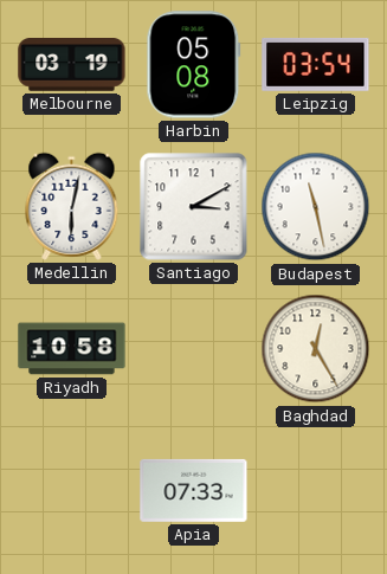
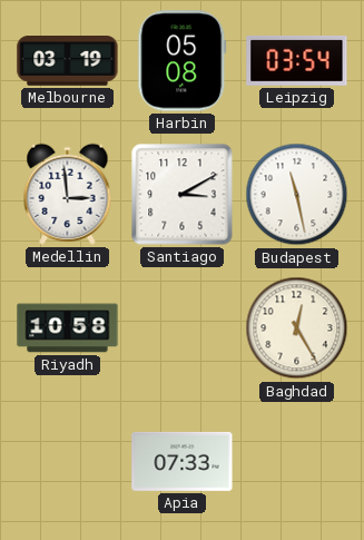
Medellin: 6:02 -> 2:59
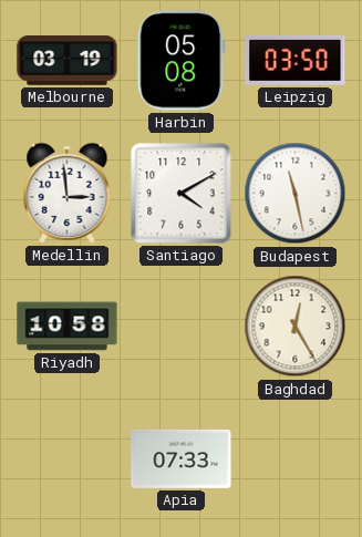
Leipzig: 03:54 -> 03:50
Santiago: 3:10 -> 4:10
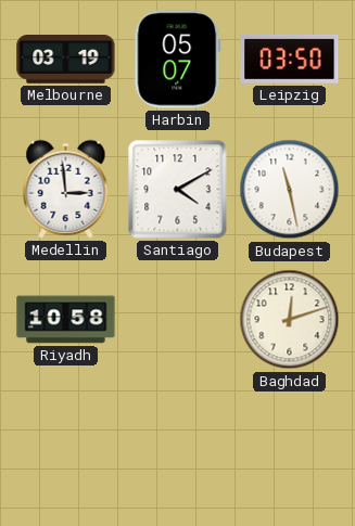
Harbin: 05:08 -> 05:07
Baghdad: 12:25 -> 12:12
Apia: 07:33 -> none
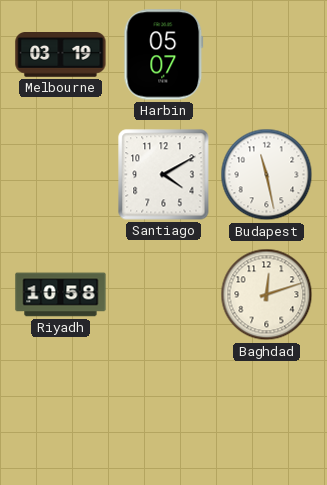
Leipzig: 03:50 -> none
Medellin: 2:59 -> none
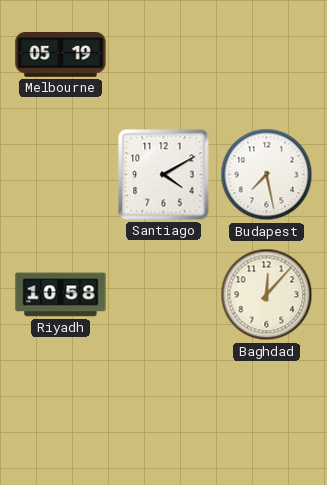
Melbourne: 03:19 -> 05:19
Harbin: 05:07 -> none
Budapest: 11:28 -> 7:28
Baghdad: 12:12 -> 12:07
